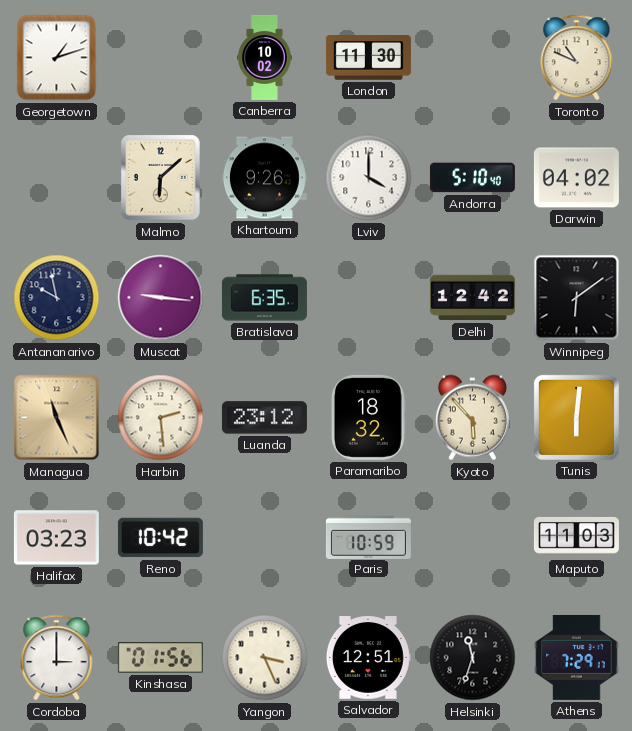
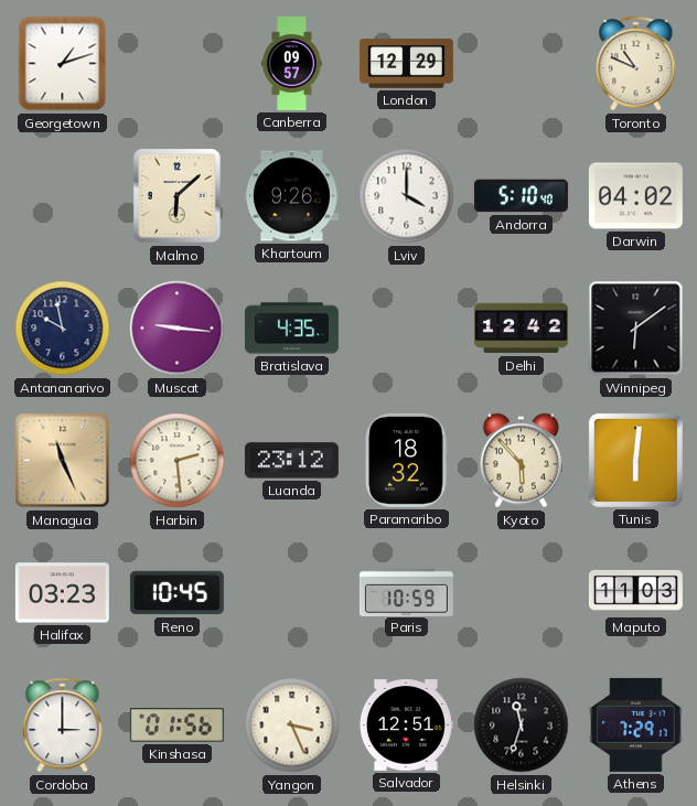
Canberra: 10:02 -> 09:57
London: 11:30 -> 12:29
Bratislava: 6:35 -> 4:35
Reno: 10:42 -> 10:45
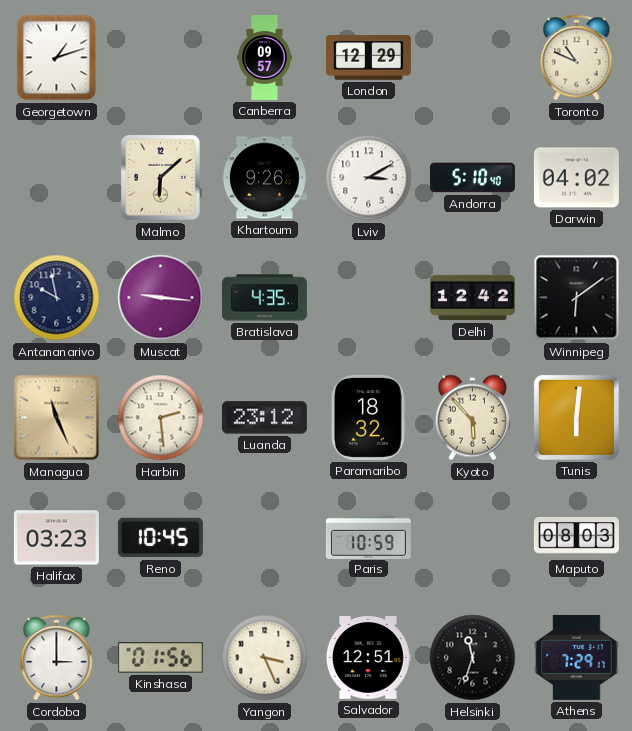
Lviv: 4:00 -> 3:10
Maputo: 11:03 -> 08:03
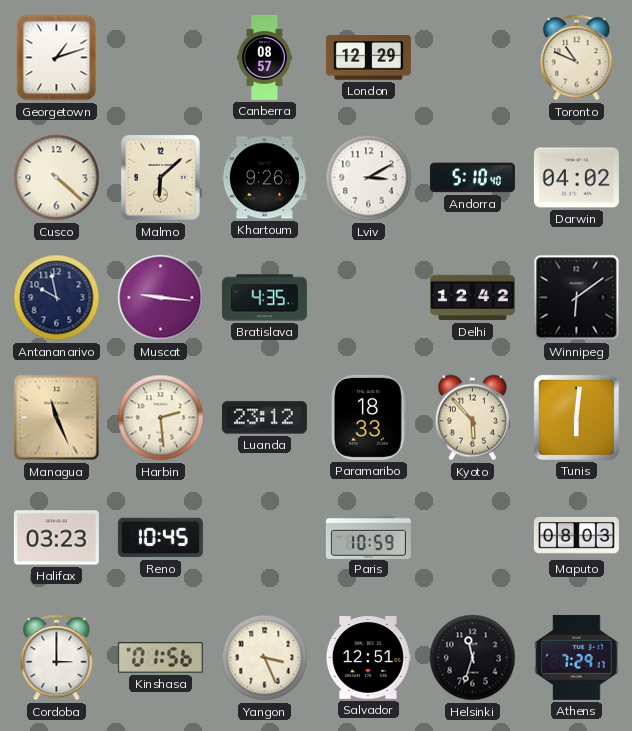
Canberra: 09:57 -> 08:57
Cusco: none -> 4:22
Paramaribo: 18:32 -> 18:33
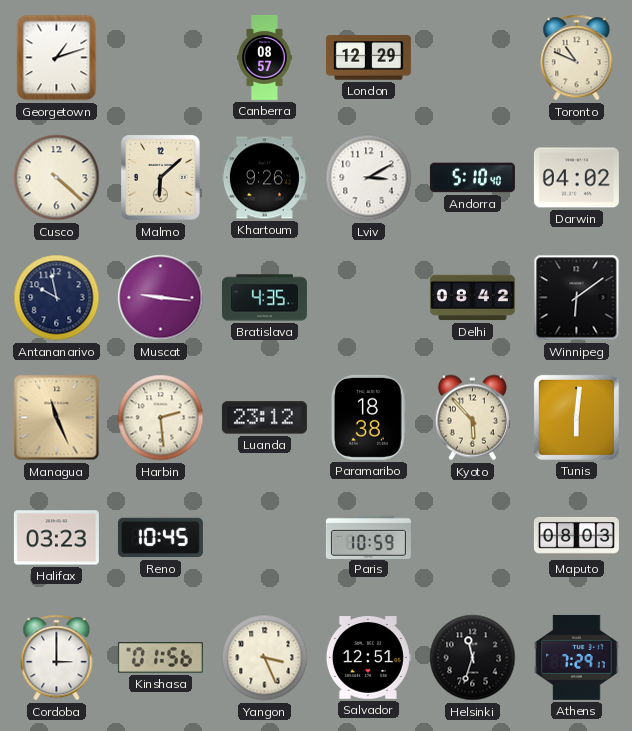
Delhi: 12:42 -> 08:42
Paramaribo: 18:33 -> 18:38
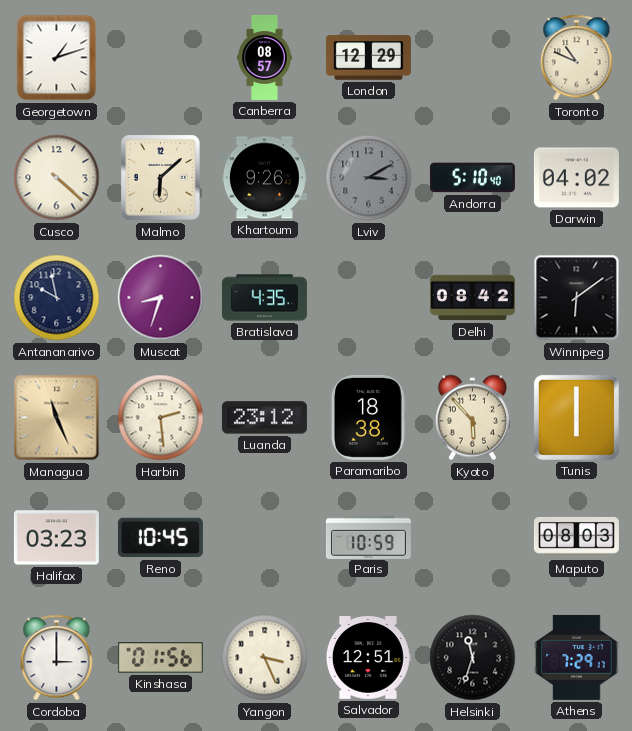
Lviv dial: white -> grey
Muscat: 9:16 -> 8:33
Tunis: 6:01 -> 6:00
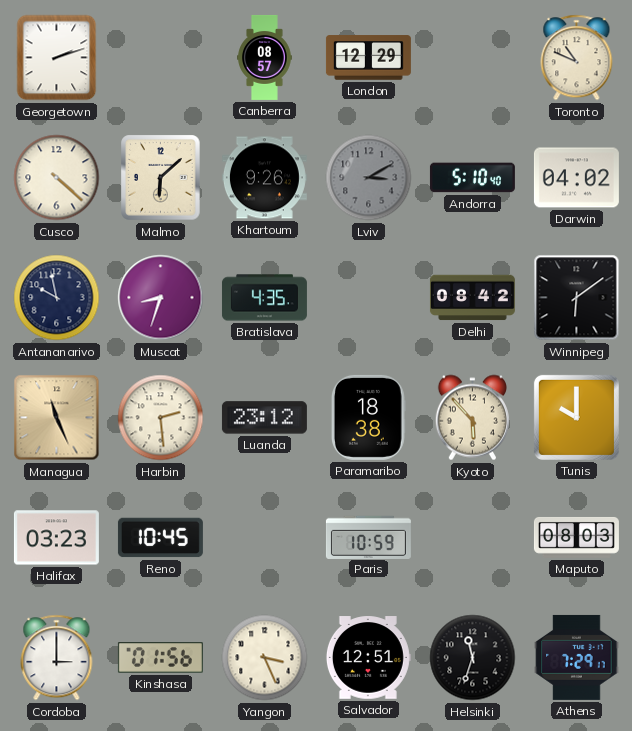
Georgetown: 1:12 -> 2:12
Tunis: 6:00 -> 10:00
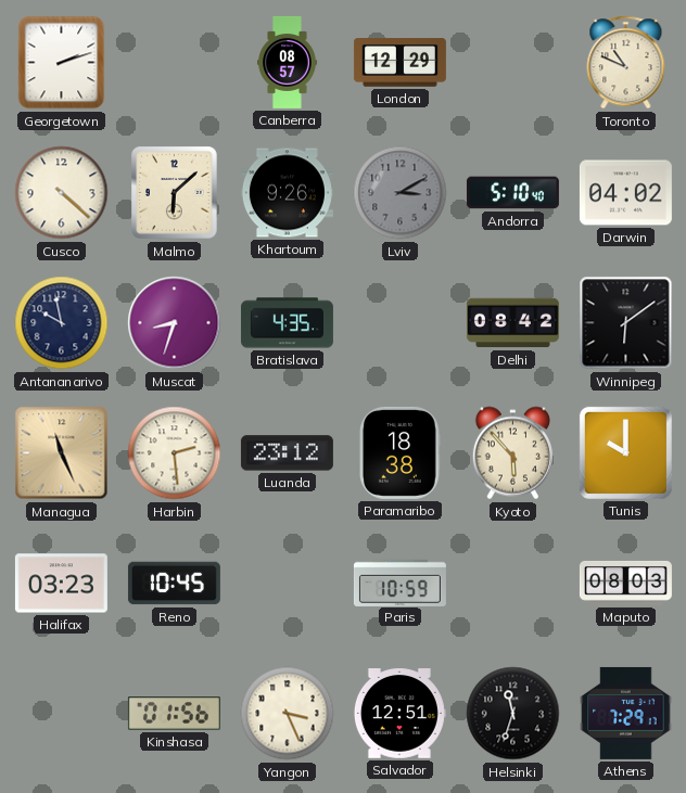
Cordoba: 3:00 -> none
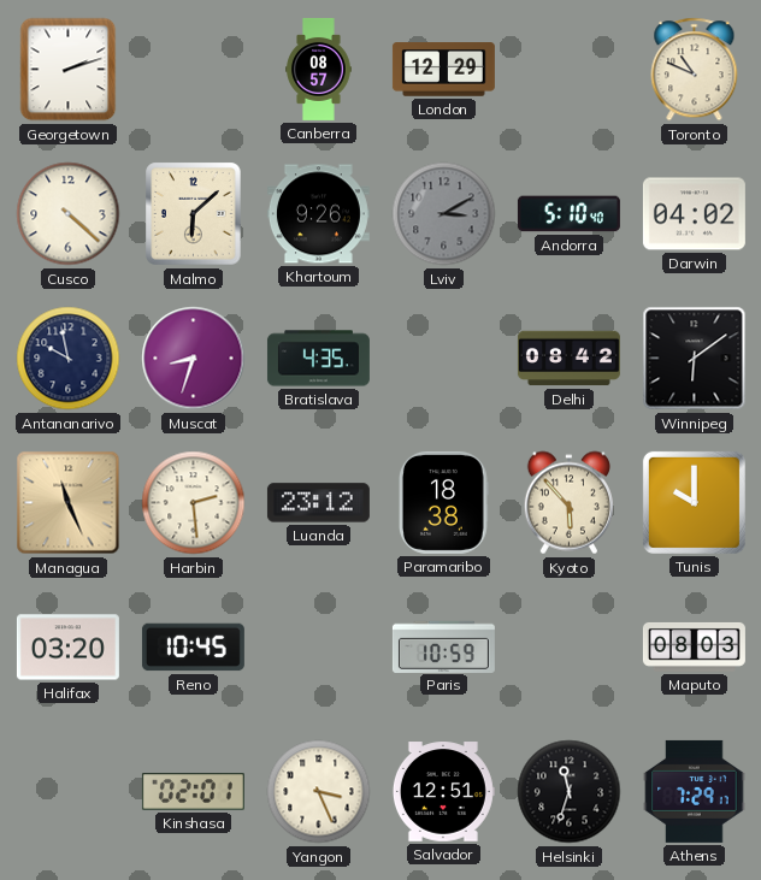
Halifax: 03:23 -> 03:20
Kinshasa: 01:56 -> 02:01
